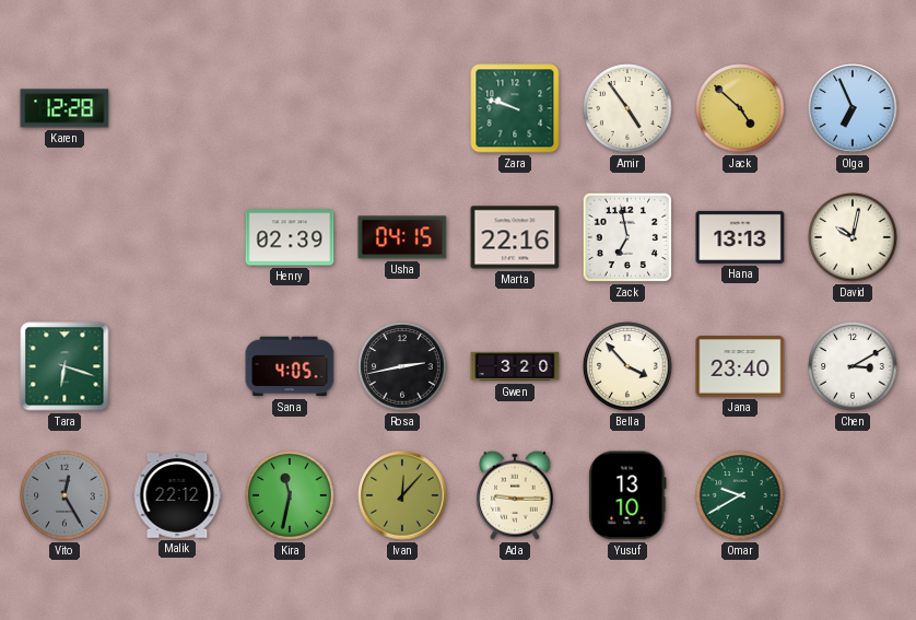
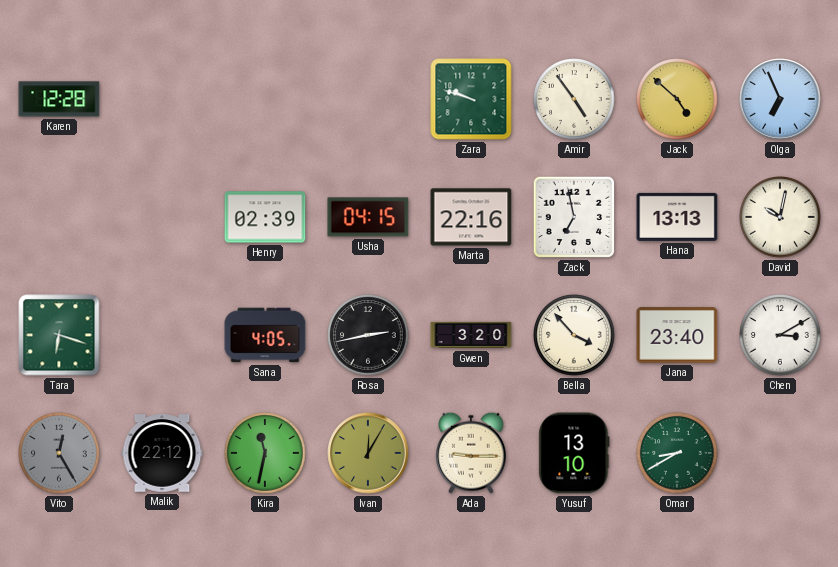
Ivan: 12:07 -> 12:05
Omar: 9:40 -> 8:40
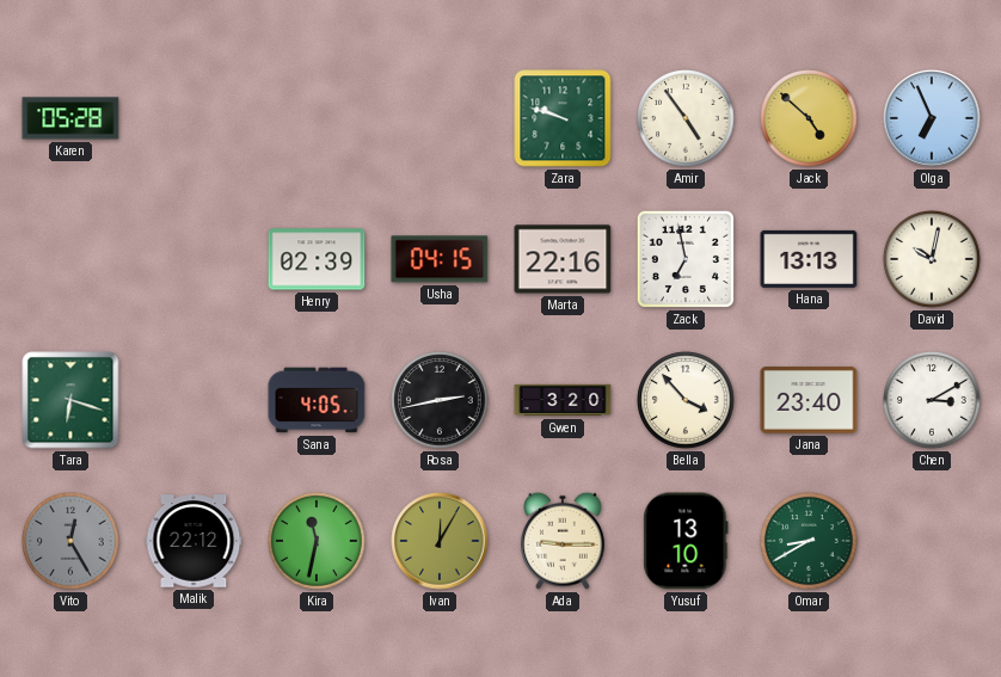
Karen: 12:28 -> 05:28
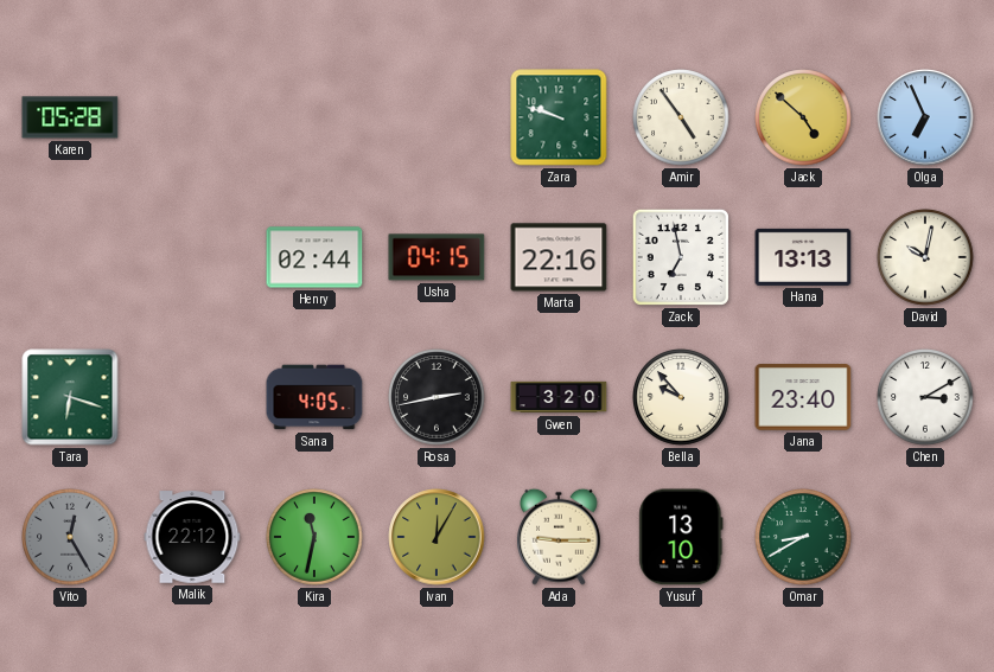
Henry: 02:39 -> 02:44
Bella: 3:53 -> 9:53
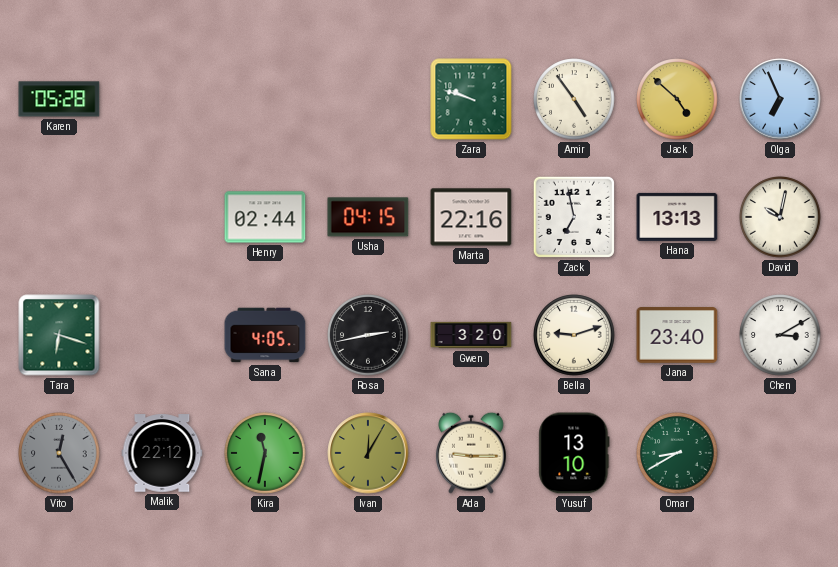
Bella: 9:53 -> 9:12
